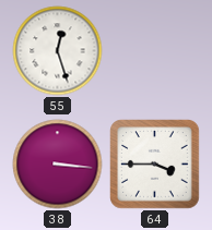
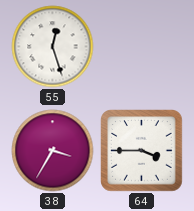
38: 3:16 -> 3:35
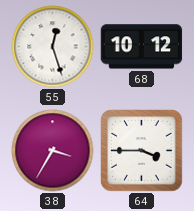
68: none -> 10:12
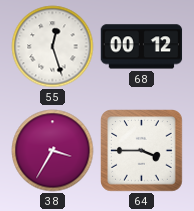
68: 10:12 -> 00:12
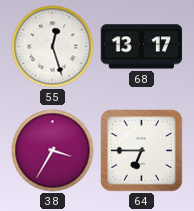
68: 00:12 -> 13:17
64: 3:45 -> 6:45
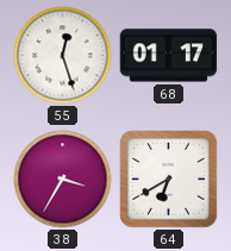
68: 13:17 -> 01:17
64: 6:45 -> 6:40
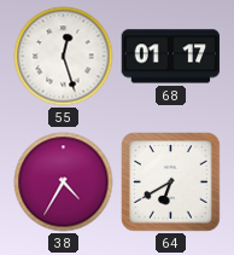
38: 3:35 -> 4:35
